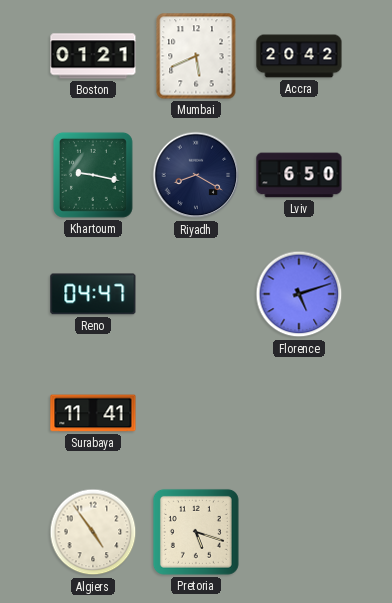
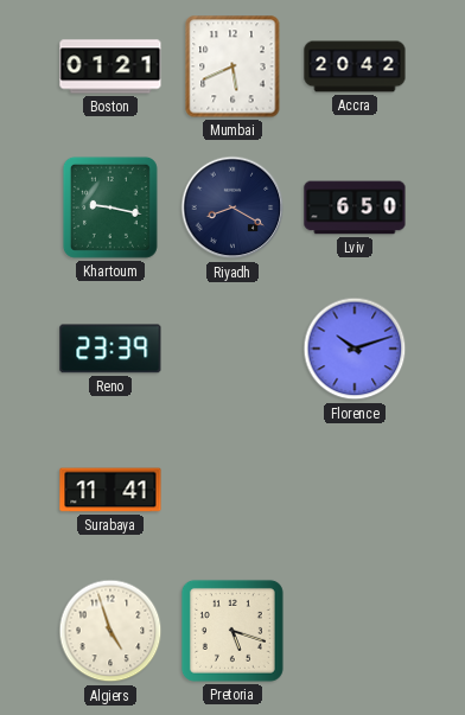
Reno: 04:47 -> 23:39
Florence: 5:12 -> 10:12
Algiers: 4:54 -> 4:57
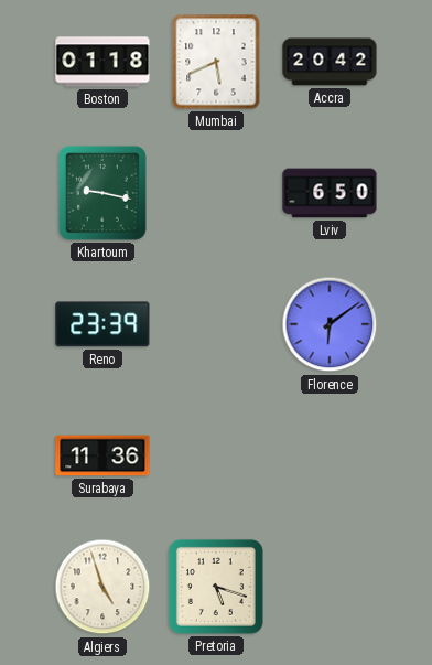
Boston: 01:21 -> 01:18
Riyadh: 8:20 -> none
Florence: 10:12 -> 6:09
Surabaya: 11:41 -> 11:36
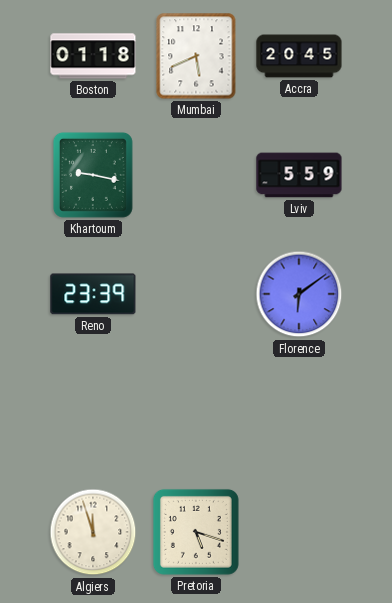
Accra: 20:42 -> 20:45
Lviv: 6:50 -> 5:59
Surabaya: 11:36 -> none
Algiers: 4:57 -> 11:57
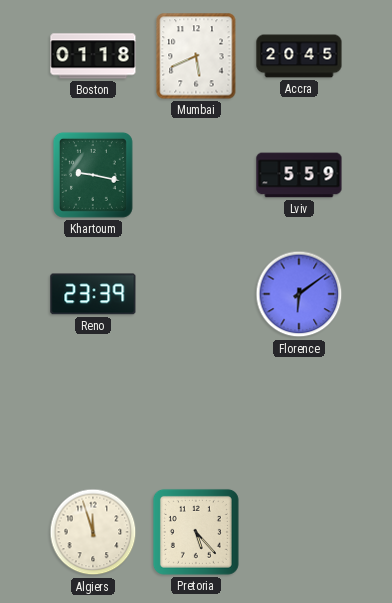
Pretoria: 5:18 -> 5:23
